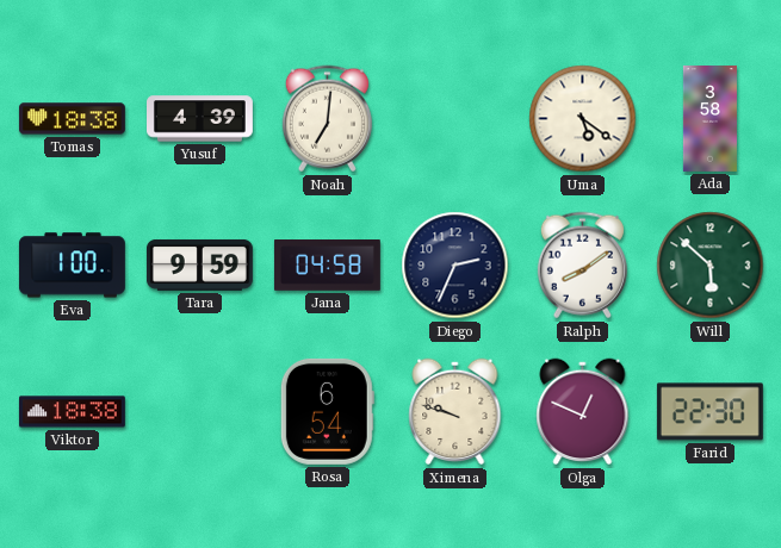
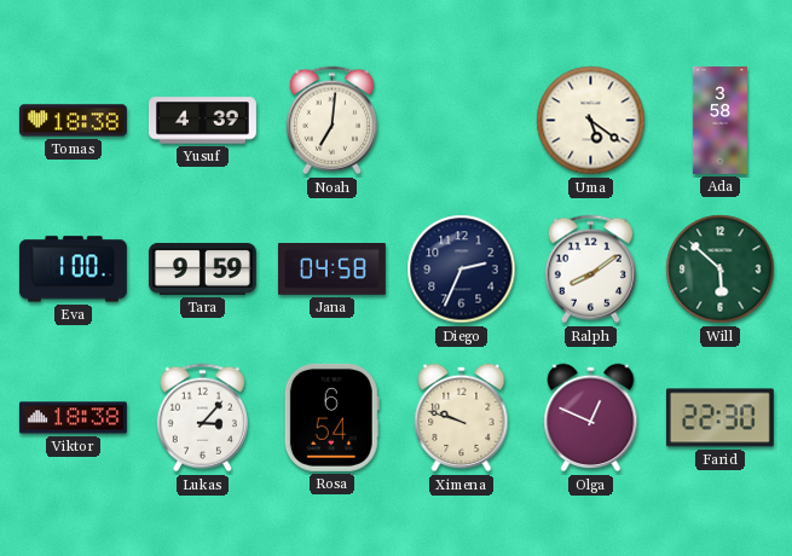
Lukas: none -> 3:07
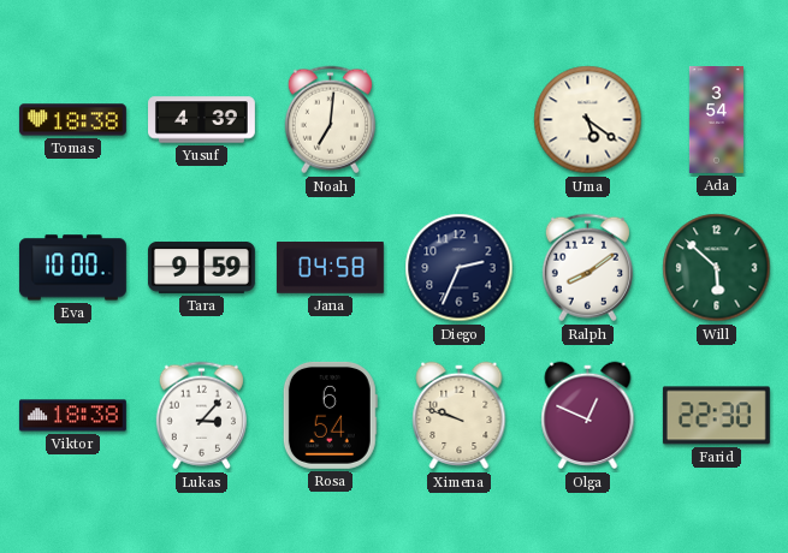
Ada: 3:58 -> 3:54
Eva: 1:00 -> 10:00
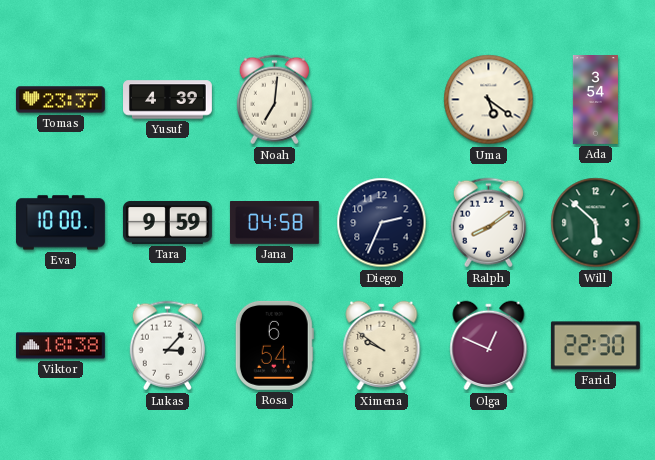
Tomas: 18:38 -> 23:37
Ximena: 9:48 -> 9:51
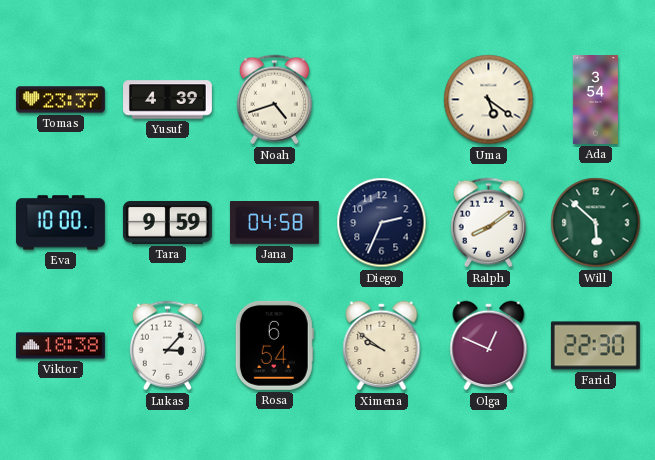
Noah: 7:01 -> 4:42
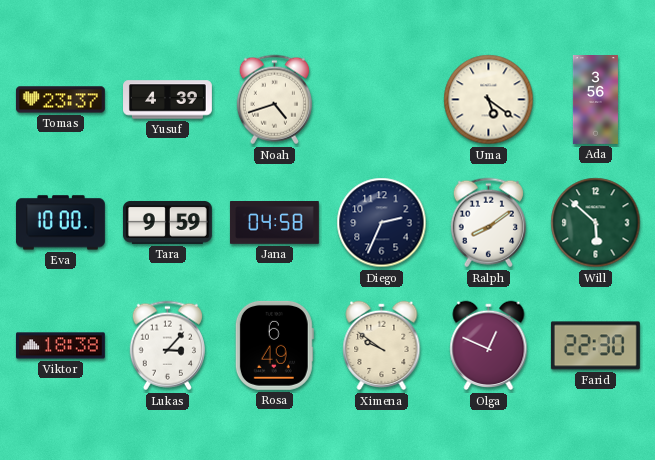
Ada: 3:54 -> 3:56
Rosa: 6:54 -> 6:49
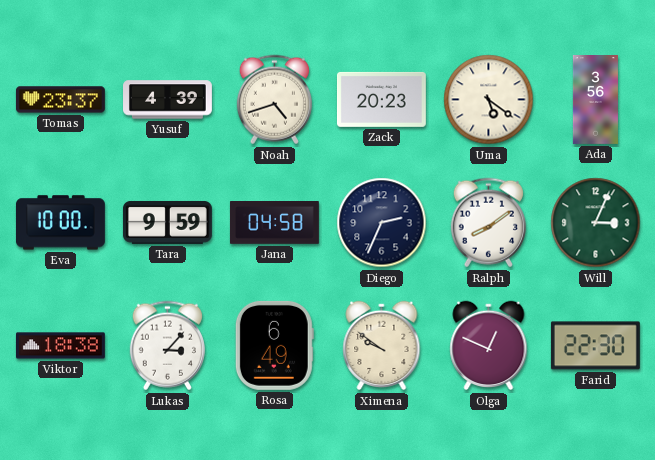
Zack: none -> 20:23
Will: 5:52 -> 3:04
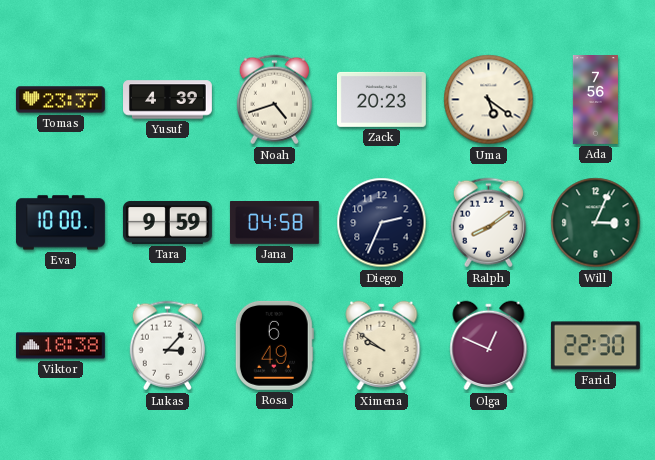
Ada: 3:56 -> 7:56
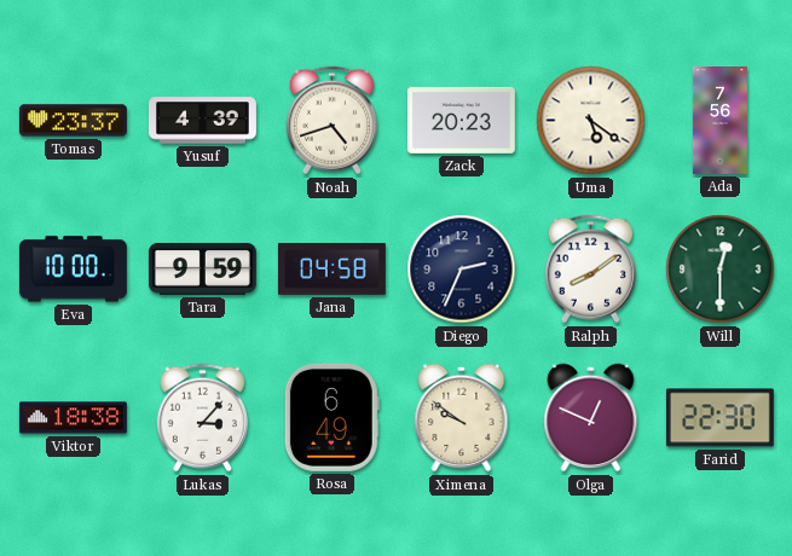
Will: 3:04 -> 12:30
